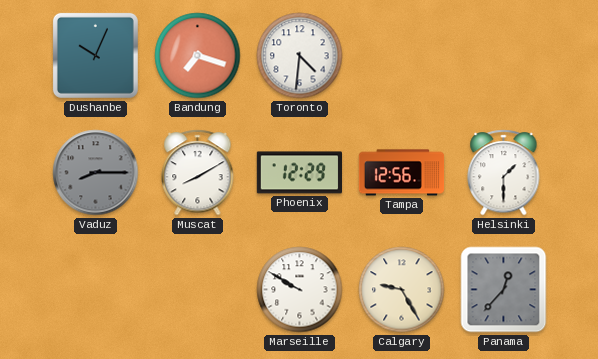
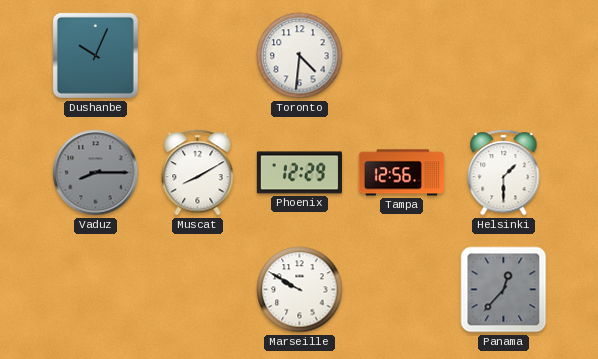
Bandung: 7:18 -> none
Calgary: 9:25 -> none
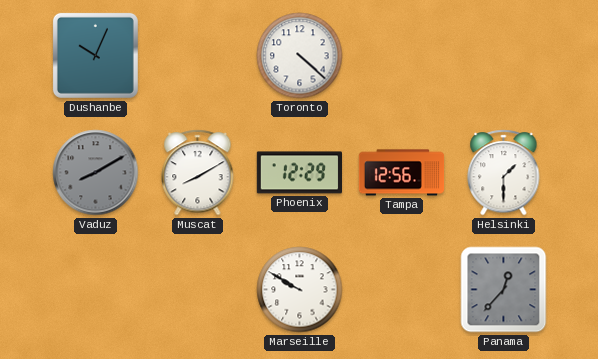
Toronto: 4:31 -> 4:22
Vaduz: 8:15 -> 8:10
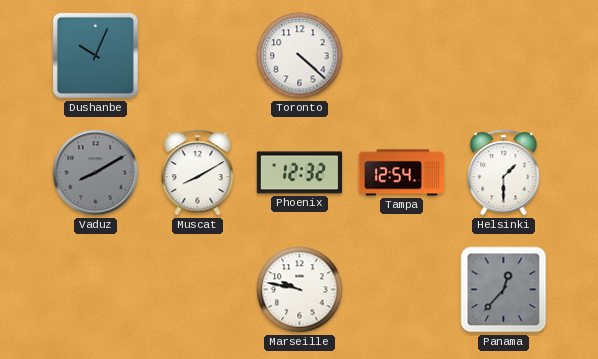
Phoenix: 12:29 -> 12:32
Tampa: 12:56 -> 12:54
Marseille: 9:50 -> 9:47
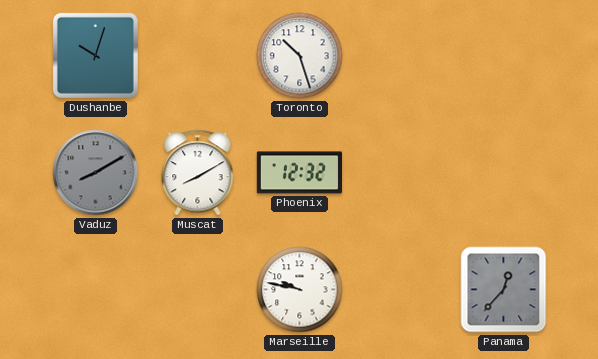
Dushanbe: 10:04 -> 10:03
Toronto: 4:22 -> 10:27
Tampa: 12:54 -> none
Helsinki: 1:30 -> none
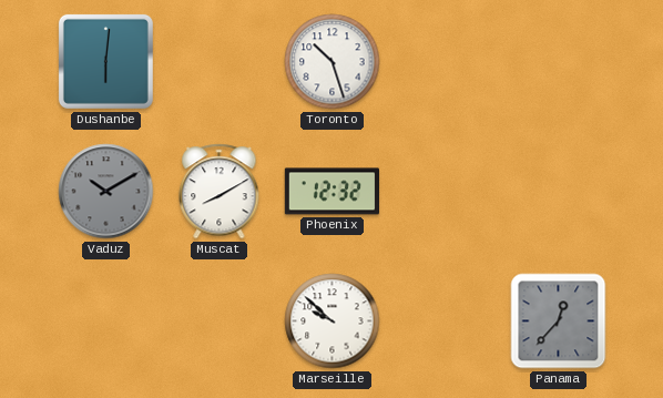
Dushanbe: 10:03 -> 6:01
Vaduz: 8:10 -> 10:10
Marseille: 9:47 -> 9:52
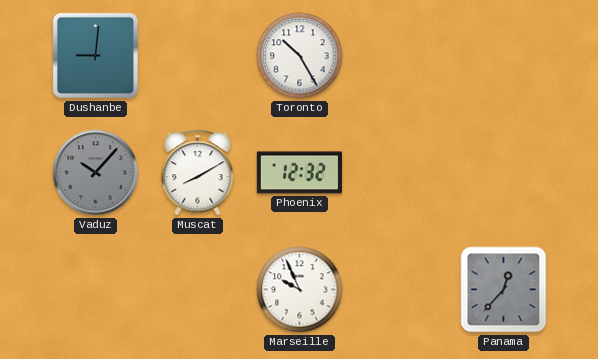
Dushanbe: 6:01 -> 9:01
Toronto: 10:27 -> 10:25
Vaduz: 10:10 -> 10:07
Marseille: 9:52 -> 9:56
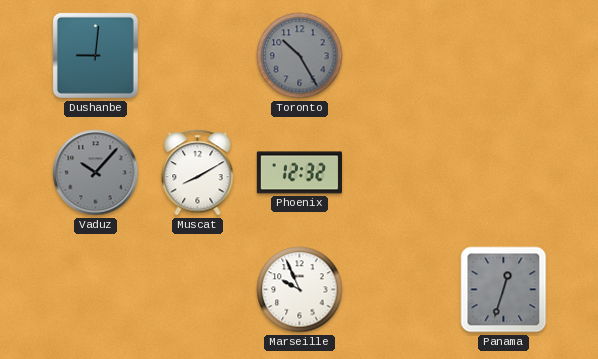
Toronto dial: white -> grey
Panama: 12:37 -> 12:33
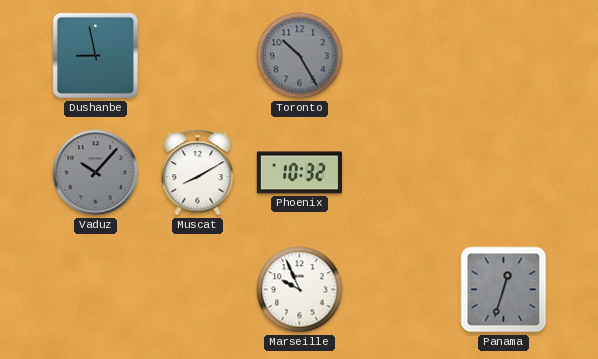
Dushanbe: 9:01 -> 8:58
Phoenix: 12:32 -> 10:32
